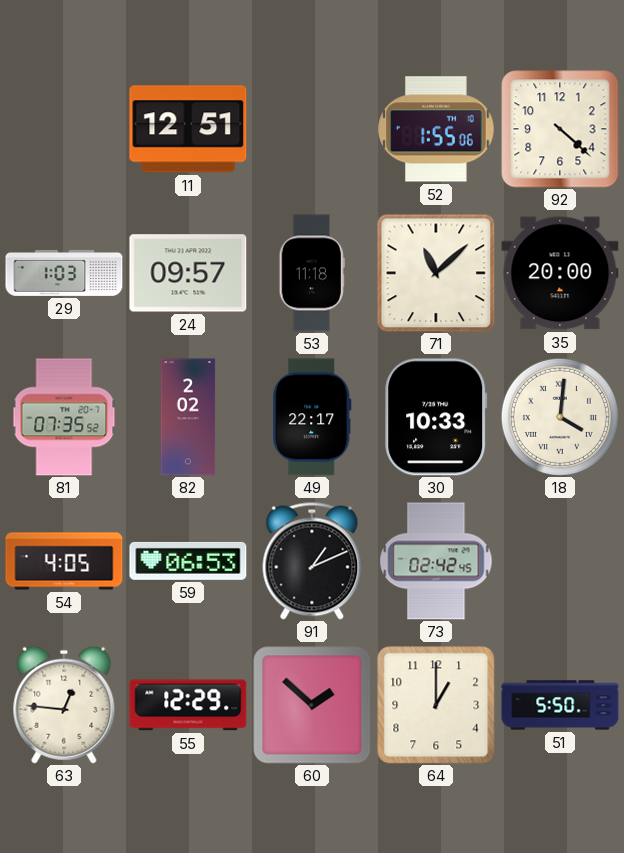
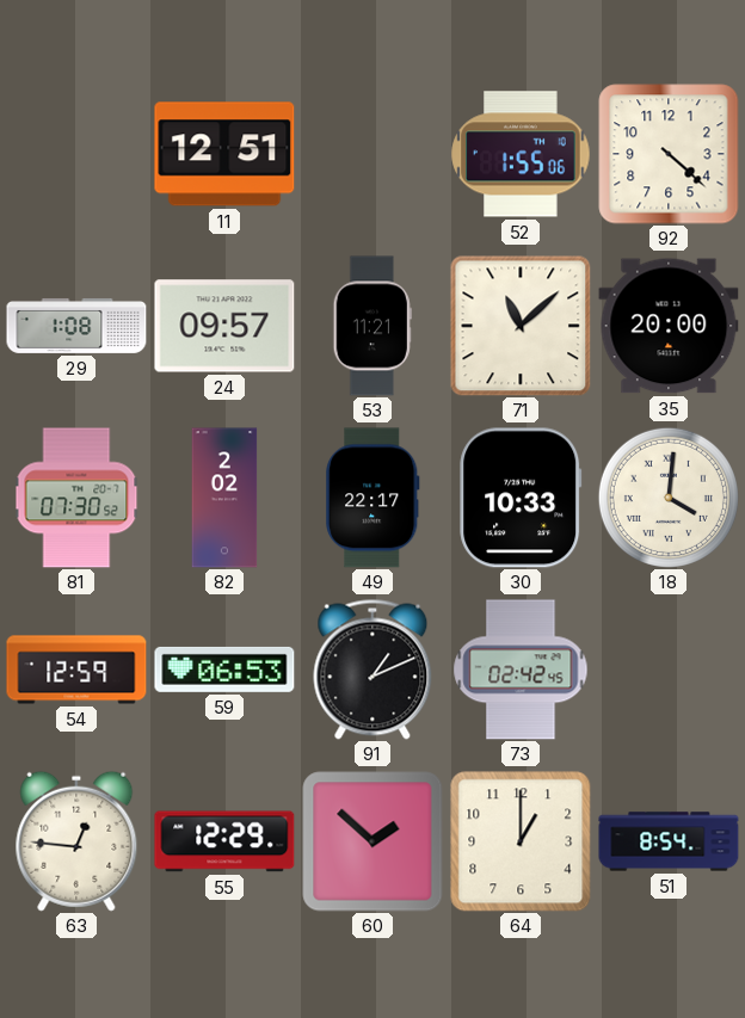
29: 1:03 -> 1:08
53: 11:18 -> 11:21
81: 07:35 -> 07:30
54: 4:05 -> 12:59
51: 5:50 -> 8:54
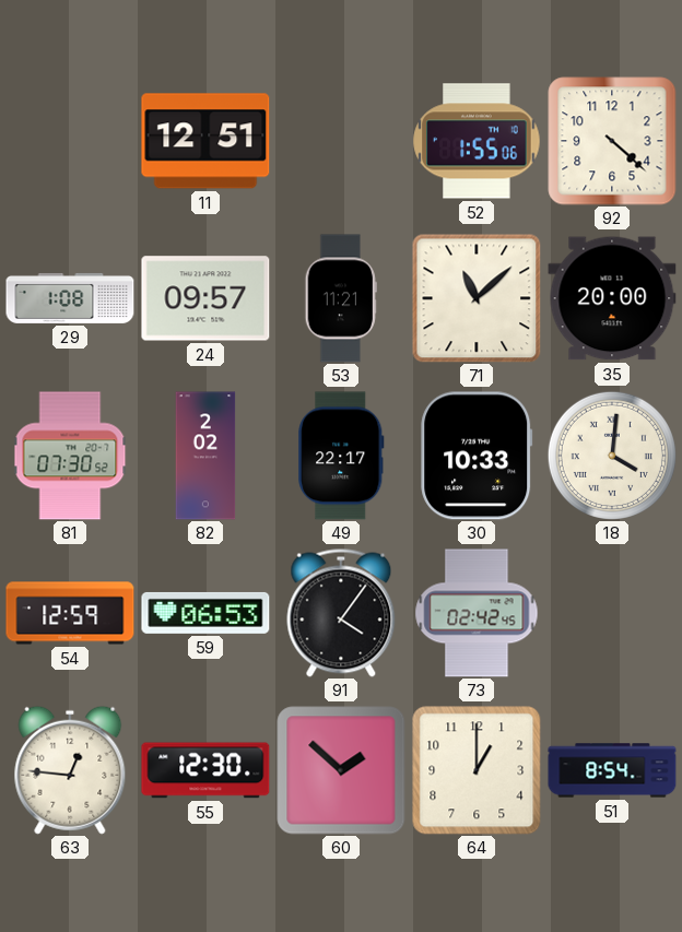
91: 1:11 -> 4:06
55: 12:29 -> 12:30
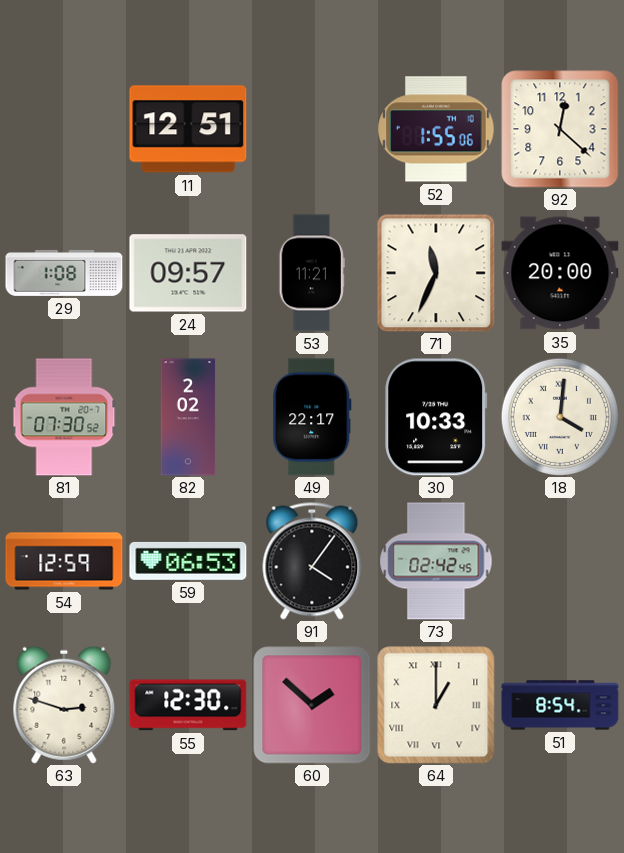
92: 4:22 -> 12:22
71: 11:08 -> 11:34
63: 12:46 -> 2:48
64 numerals: Arabic -> Roman
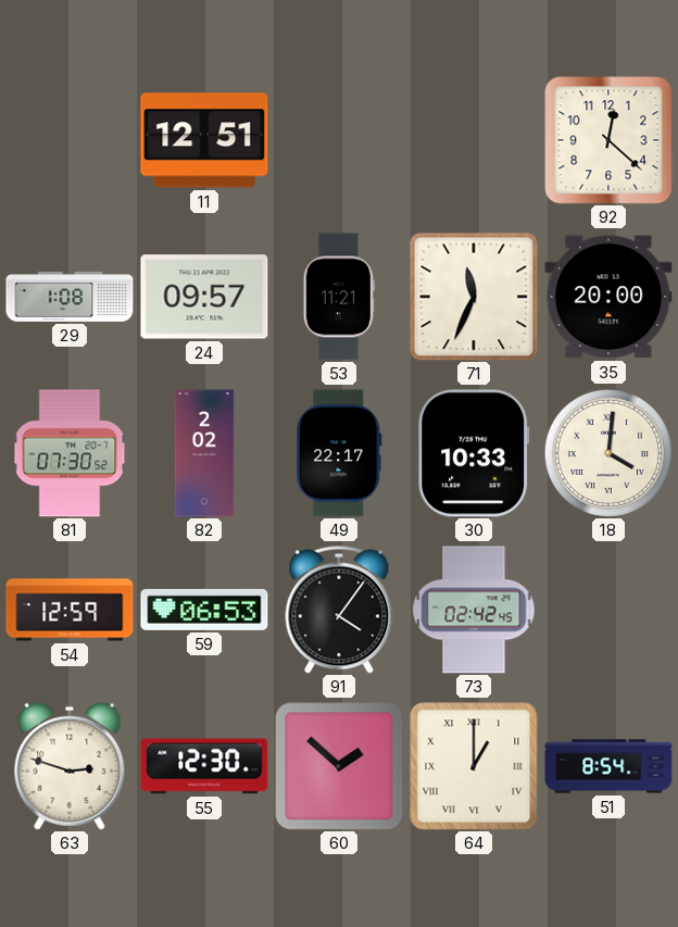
52: 1:55 -> none
